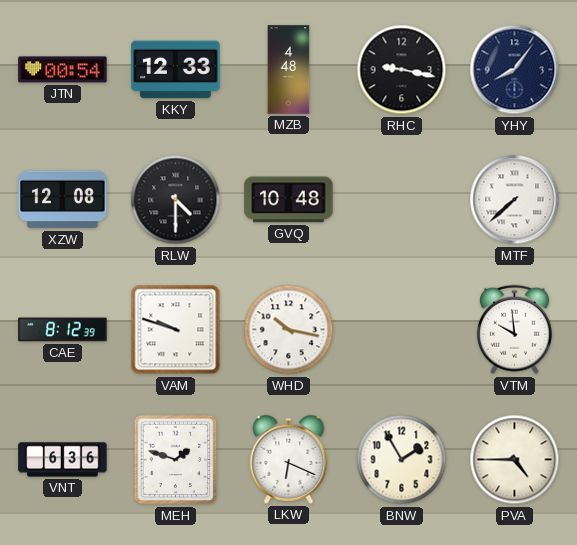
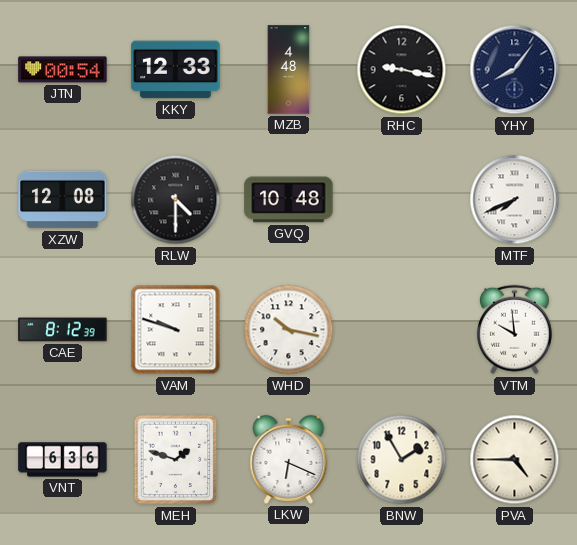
MTF: 7:38 -> 7:41
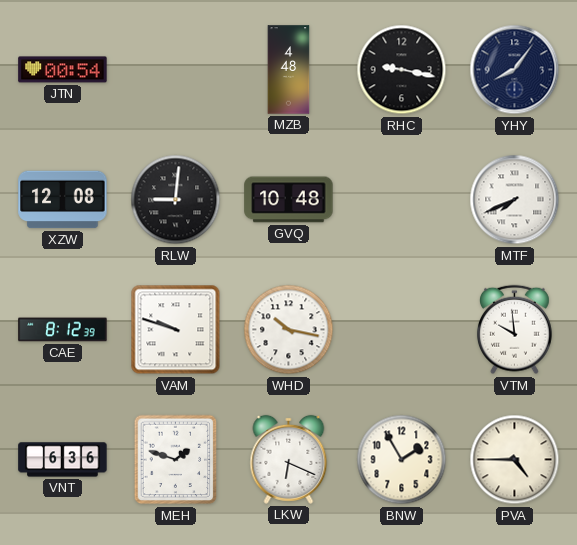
KKY: 12:33 -> none
RLW: 4:30 -> 9:01
